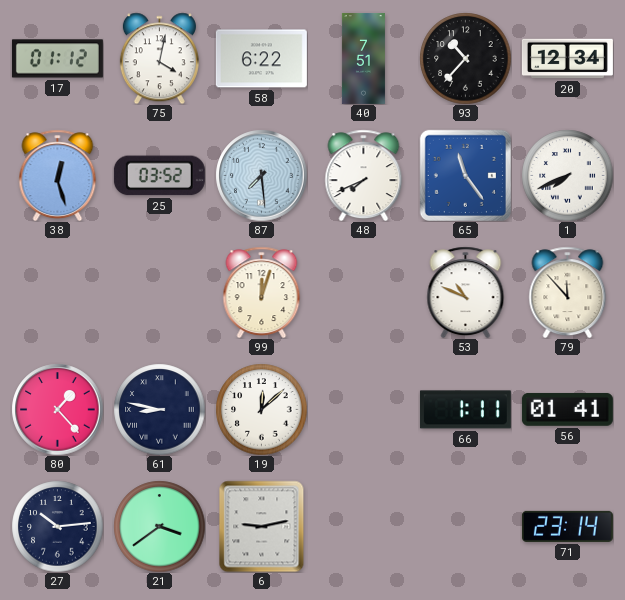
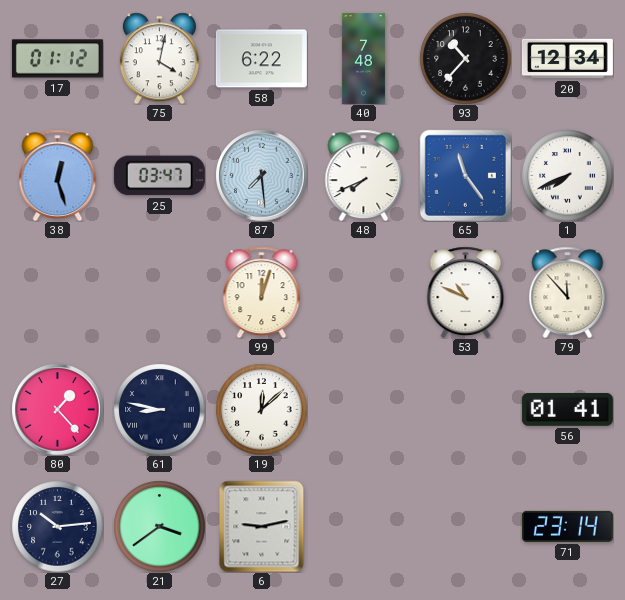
40: 7:51 -> 7:48
25: 03:52 -> 03:47
66: 1:11 -> none
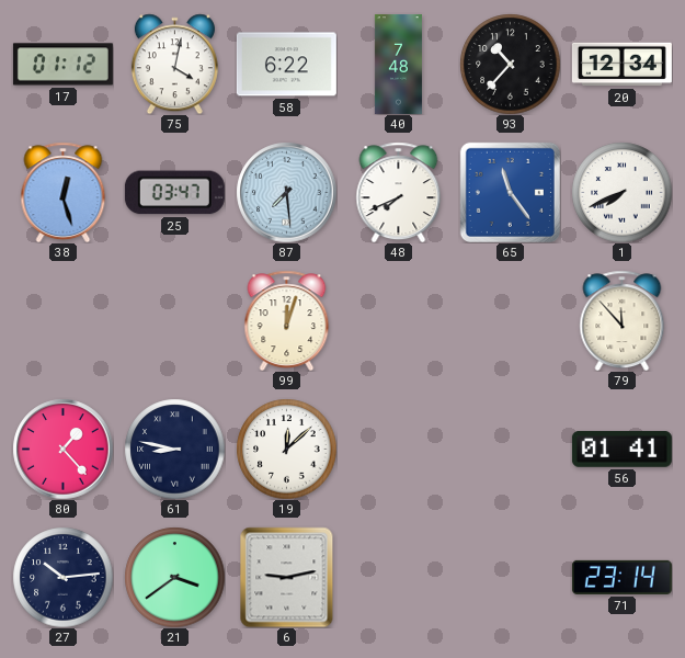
53: 10:49 -> none
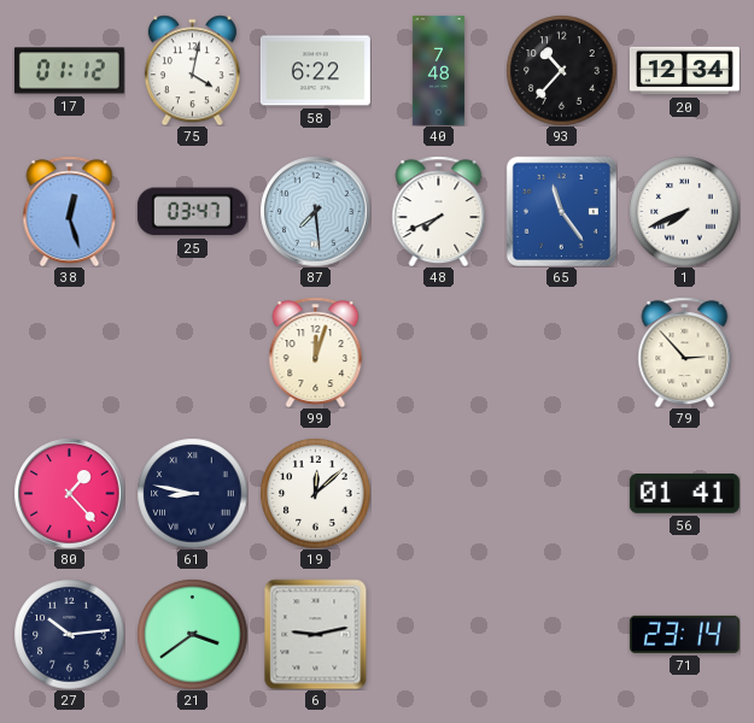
79: 11:53 -> 2:53
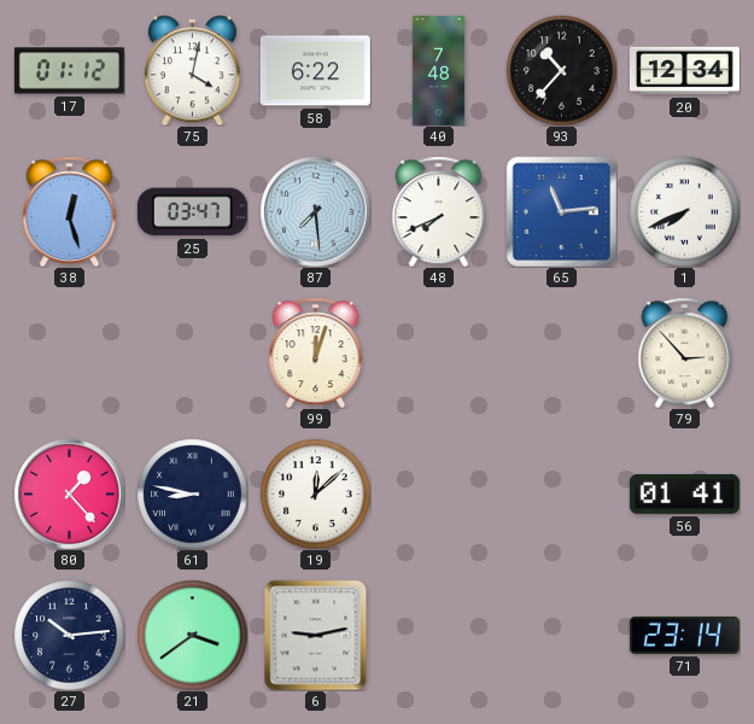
65: 11:24 -> 11:14
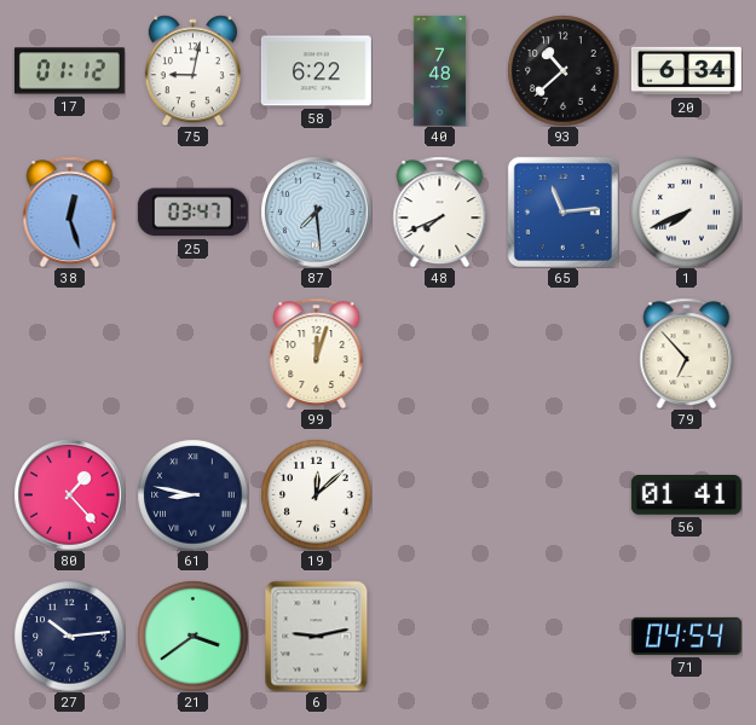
75: 4:02 -> 9:02
93: 10:37 -> 10:38
20: 12:34 -> 6:34
79: 2:53 -> 6:53
71: 23:14 -> 04:54
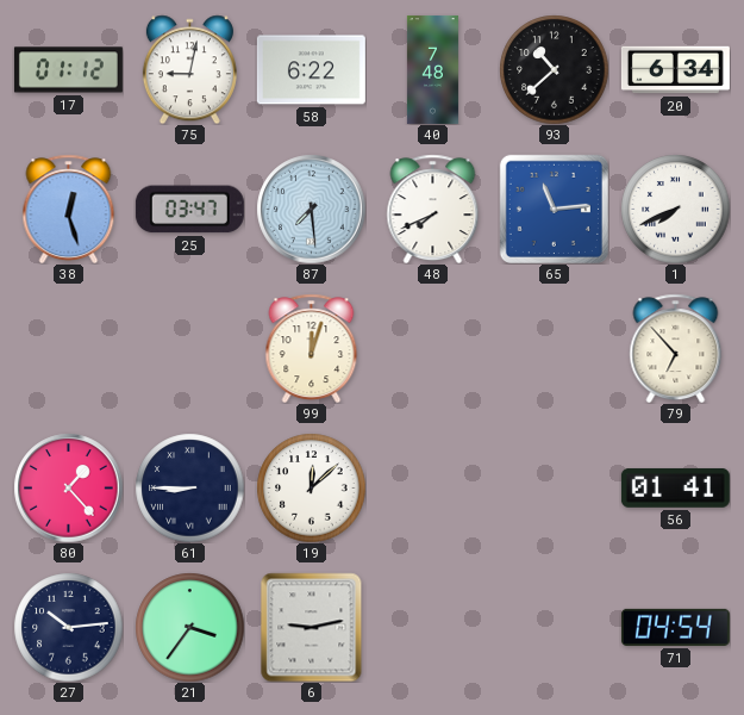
61: 8:47 -> 8:45
21: 3:39 -> 3:36
